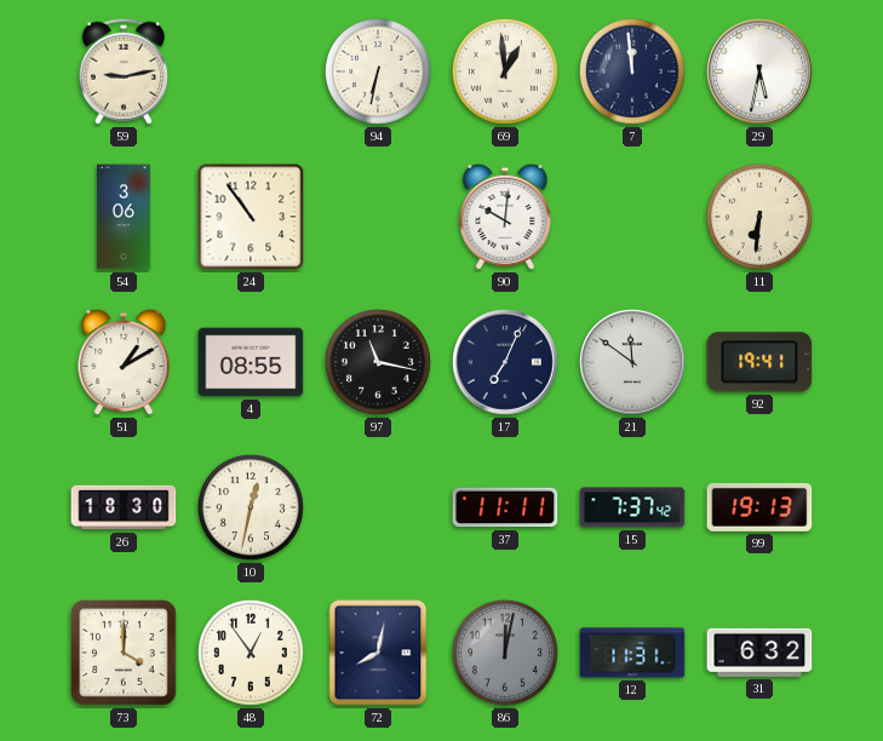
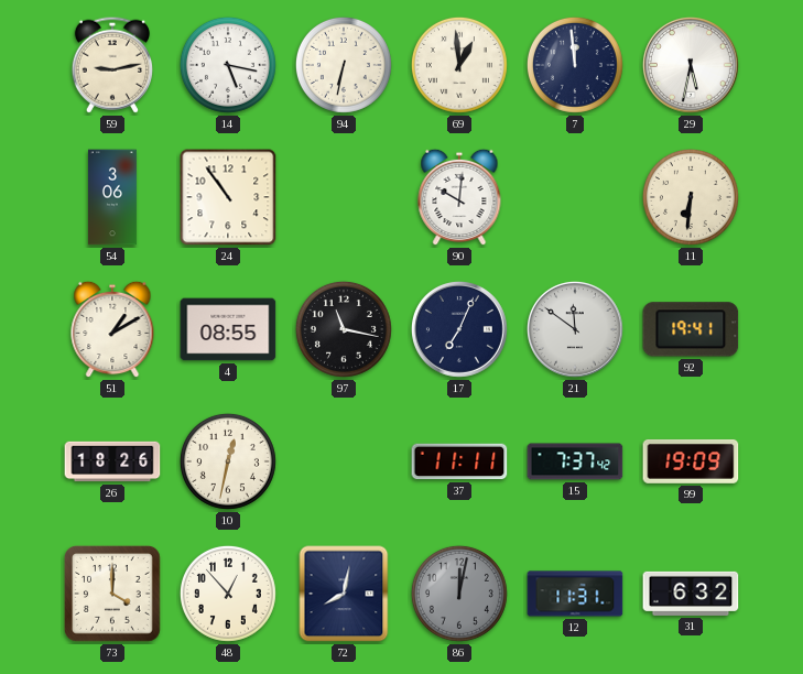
14: none -> 5:17
26: 18:30 -> 18:26
99: 19:13 -> 19:09
48: 12:54 -> 12:53
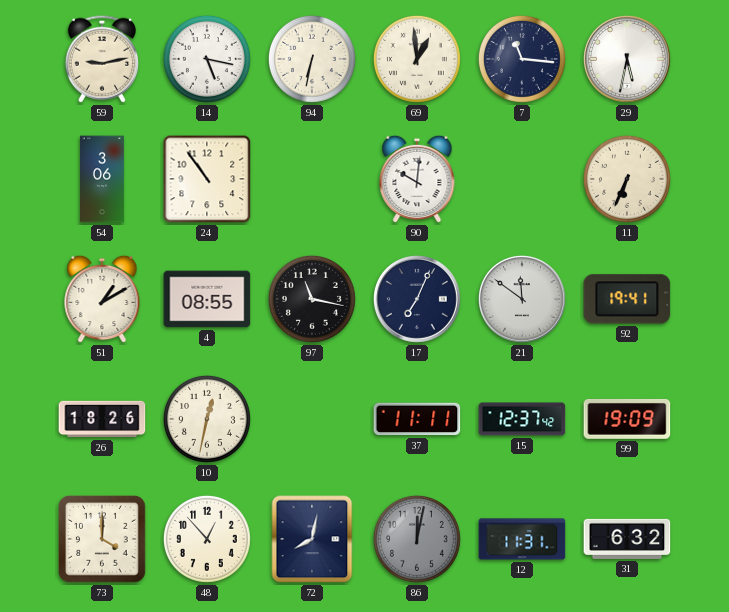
7: 11:59 -> 11:16
11: 6:31 -> 6:34
15: 7:37 -> 12:37
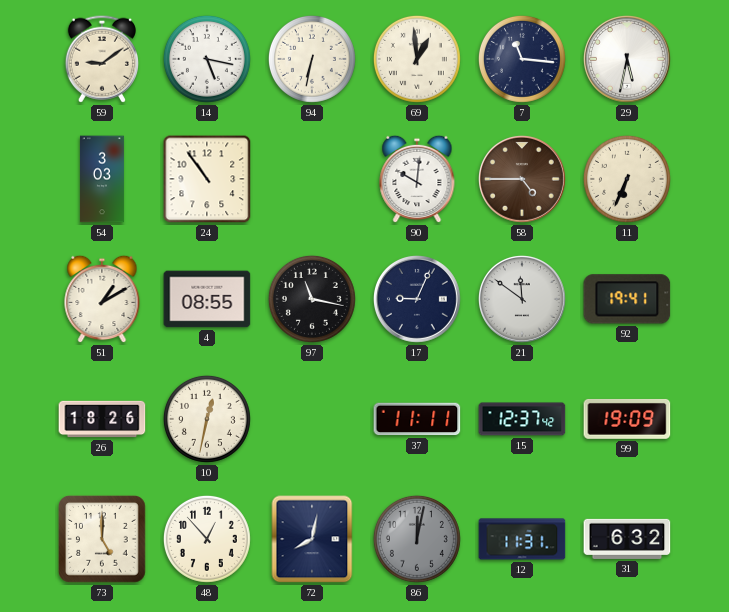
59: 9:13 -> 9:09
54: 3:06 -> 3:03
58: none -> 4:45
17: 7:04 -> 9:04
73: 4:00 -> 5:00
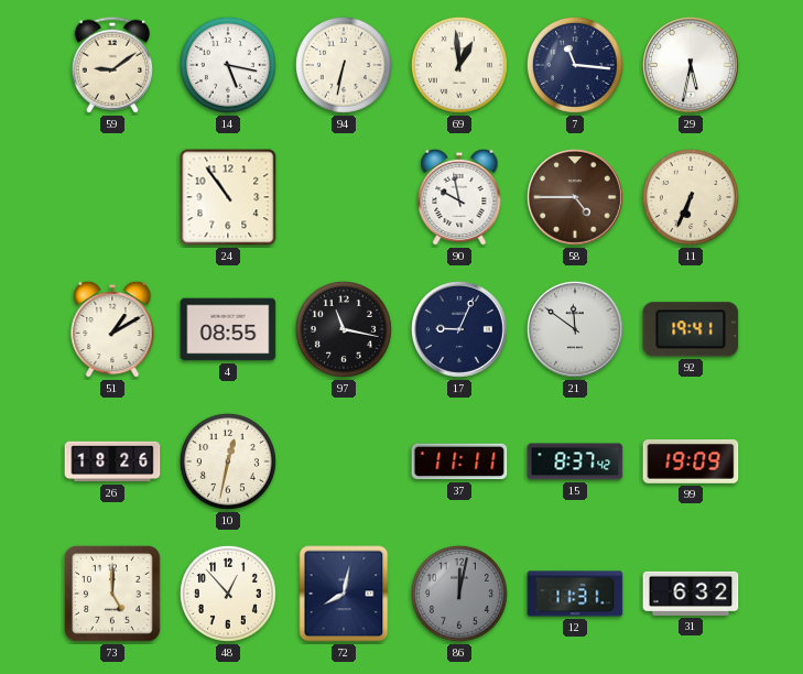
54: 3:03 -> none
90: 10:01 -> 9:58
15: 12:37 -> 8:37
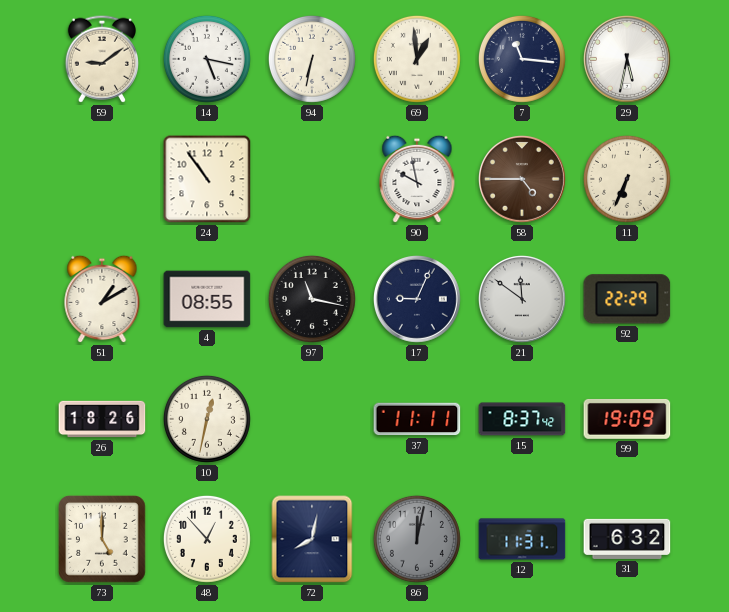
92: 19:41 -> 22:29
